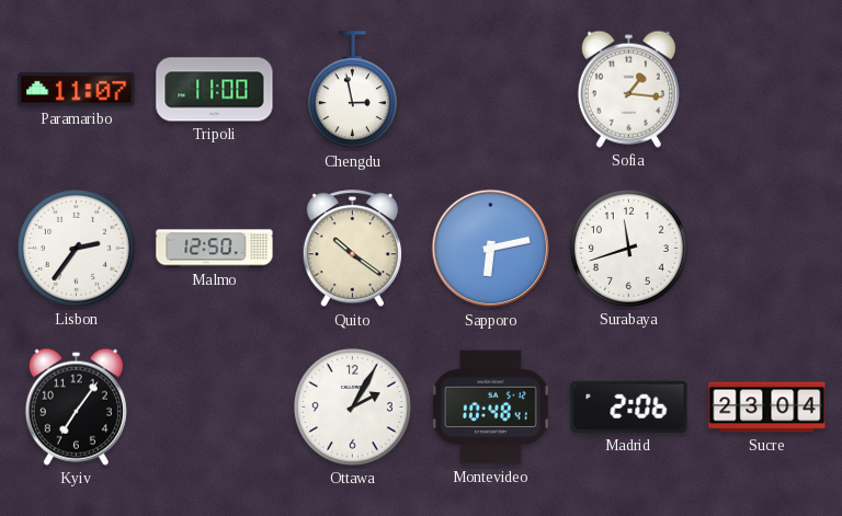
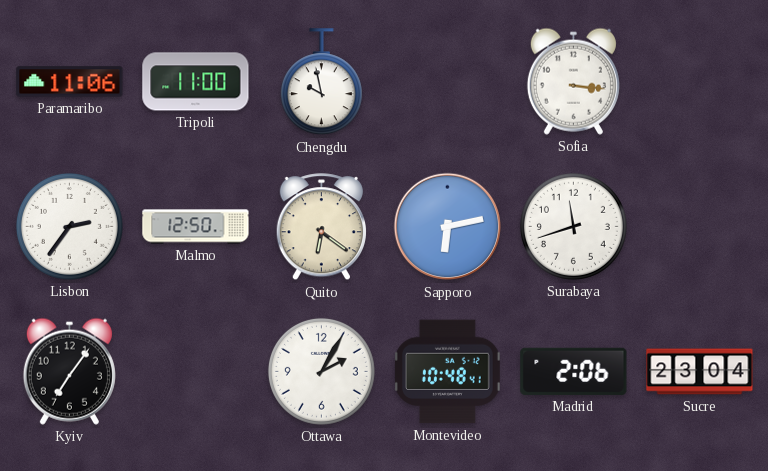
Paramaribo: 11:07 -> 11:06
Chengdu: 2:58 -> 9:58
Sofia: 1:16 -> 3:16
Quito: 10:21 -> 6:21
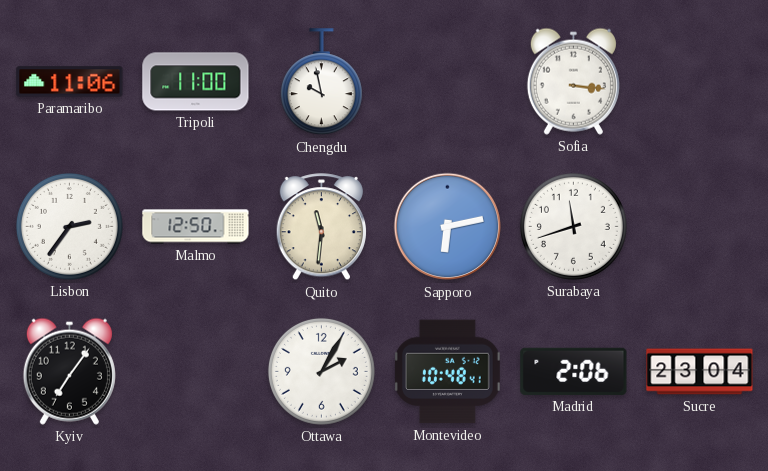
Quito: 6:21 -> 11:31
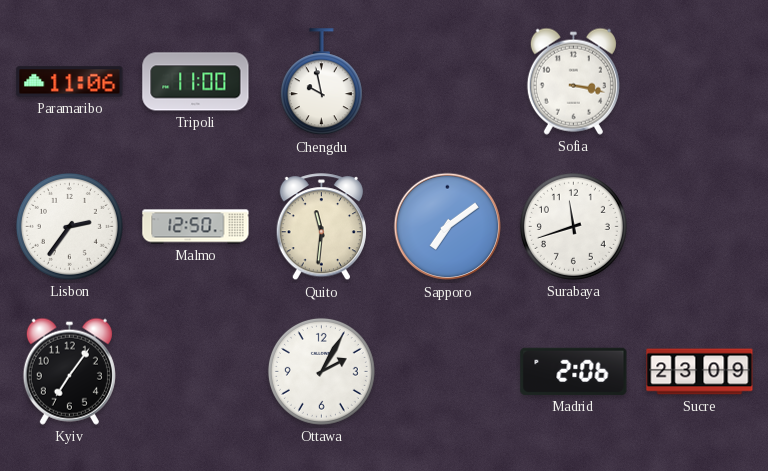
Sofia: 3:16 -> 3:17
Sapporo: 6:13 -> 7:09
Montevideo: 10:48 -> none
Sucre: 23:04 -> 23:09
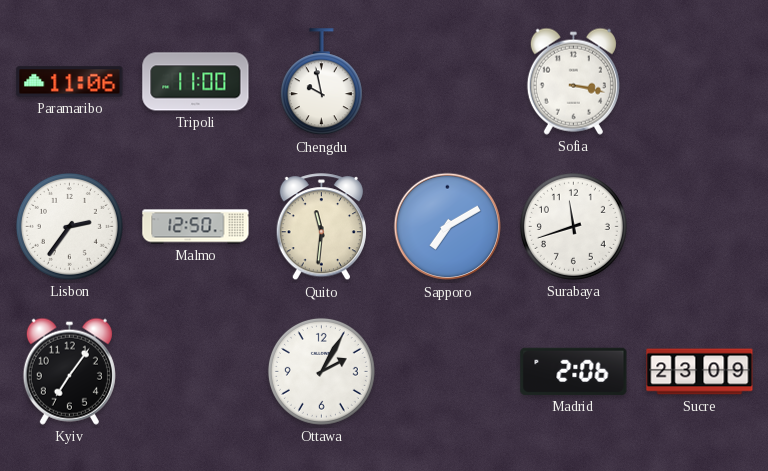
Sapporo: 7:09 -> 7:10
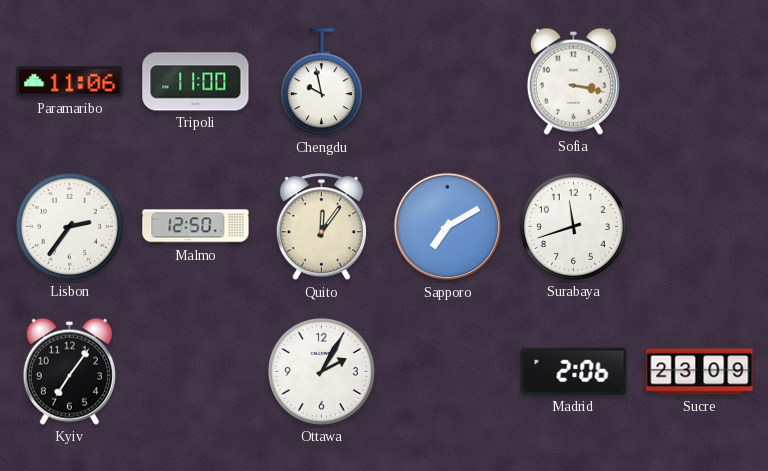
Quito: 11:31 -> 12:06
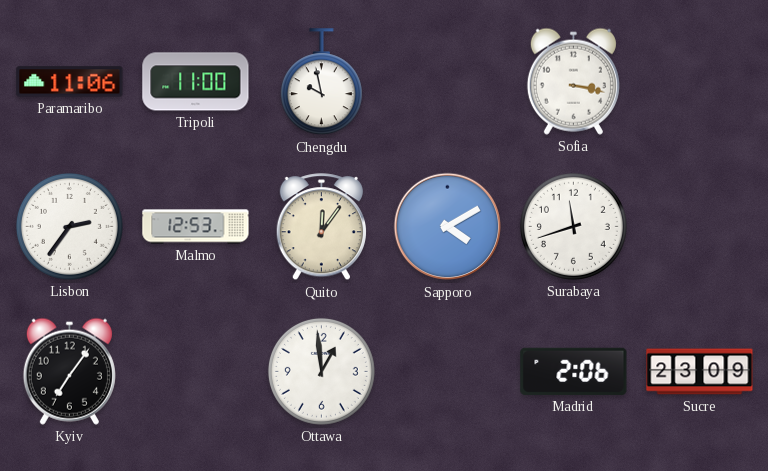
Malmo: 12:50 -> 12:53
Sapporo: 7:10 -> 4:10
Ottawa: 2:05 -> 12:59
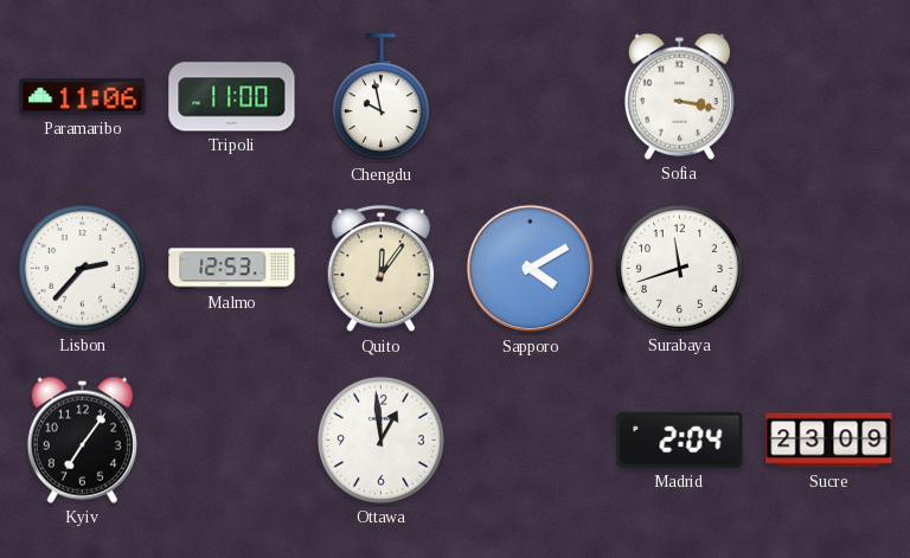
Lisbon: 2:36 -> 2:37
Madrid: 2:06 -> 2:04
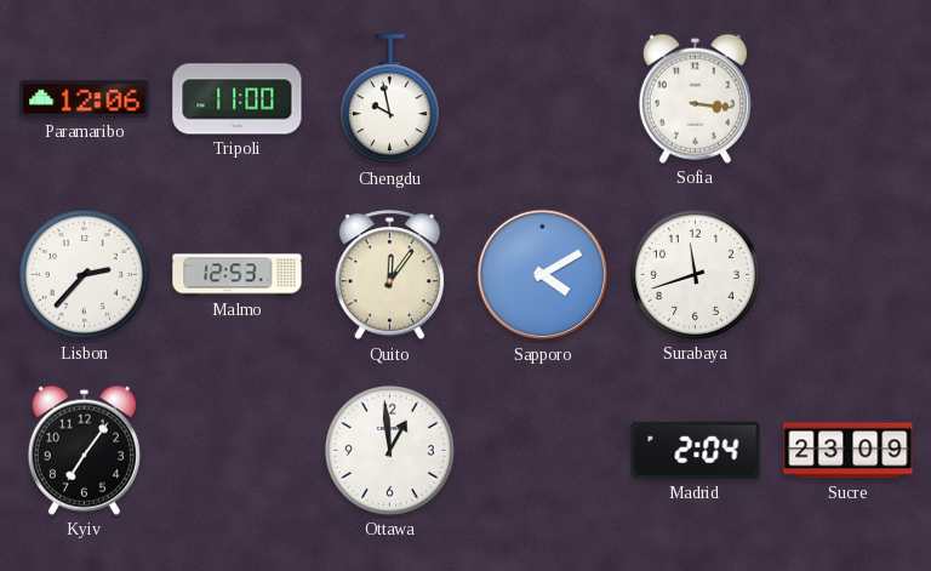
Paramaribo: 11:06 -> 12:06
Sofia: 3:17 -> 3:16
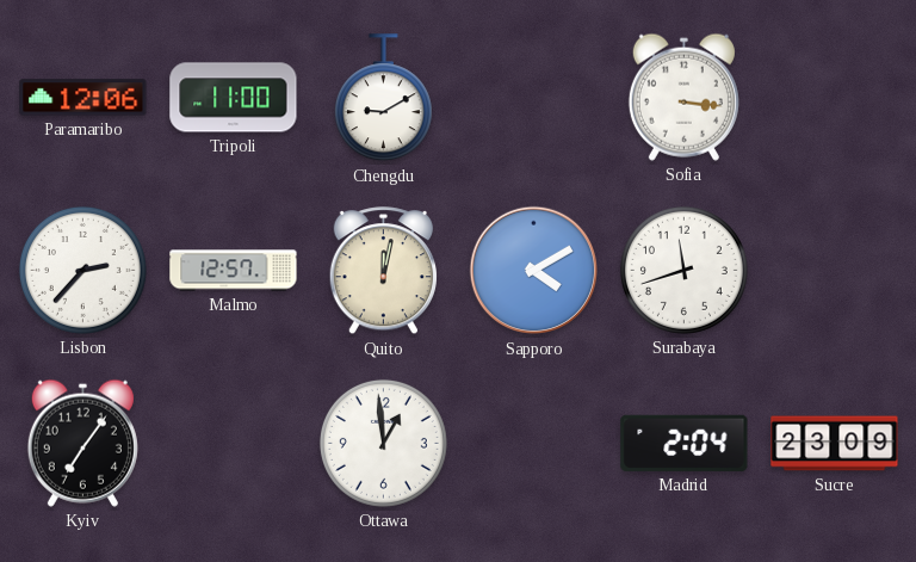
Chengdu: 9:58 -> 9:10
Malmo: 12:53 -> 12:57
Quito: 12:06 -> 12:02
